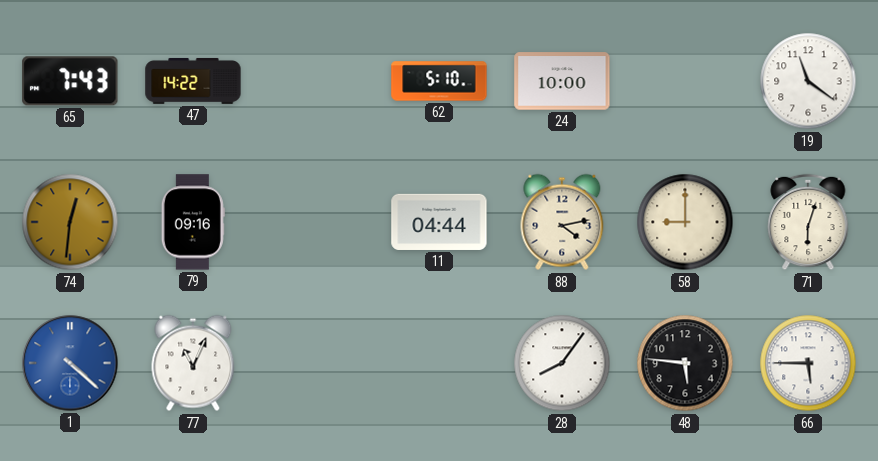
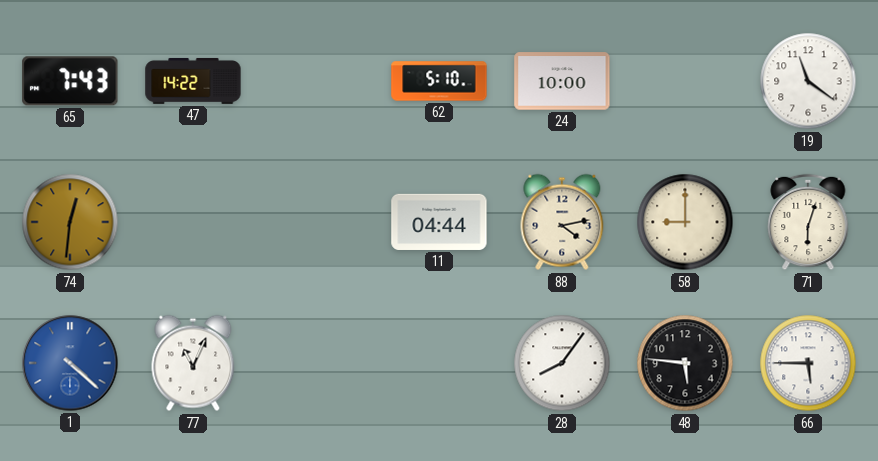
79: 09:16 -> none
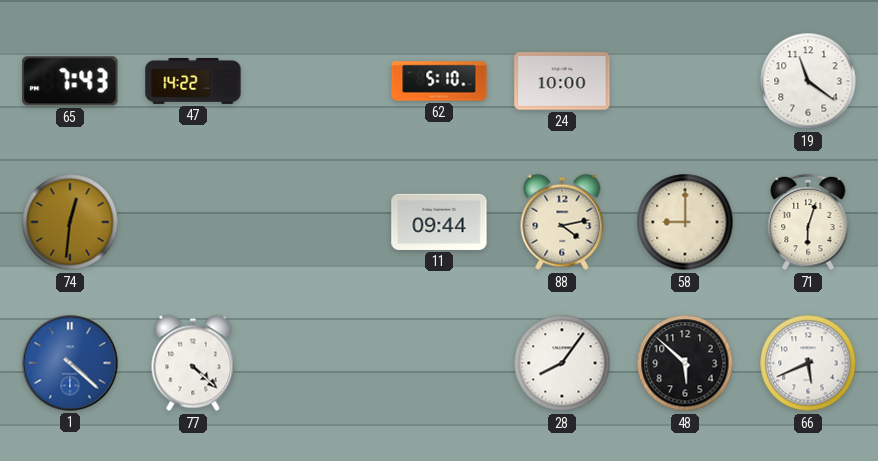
11: 04:44 -> 09:44
77: 11:04 -> 4:22
48: 5:46 -> 5:52
66: 5:45 -> 5:41
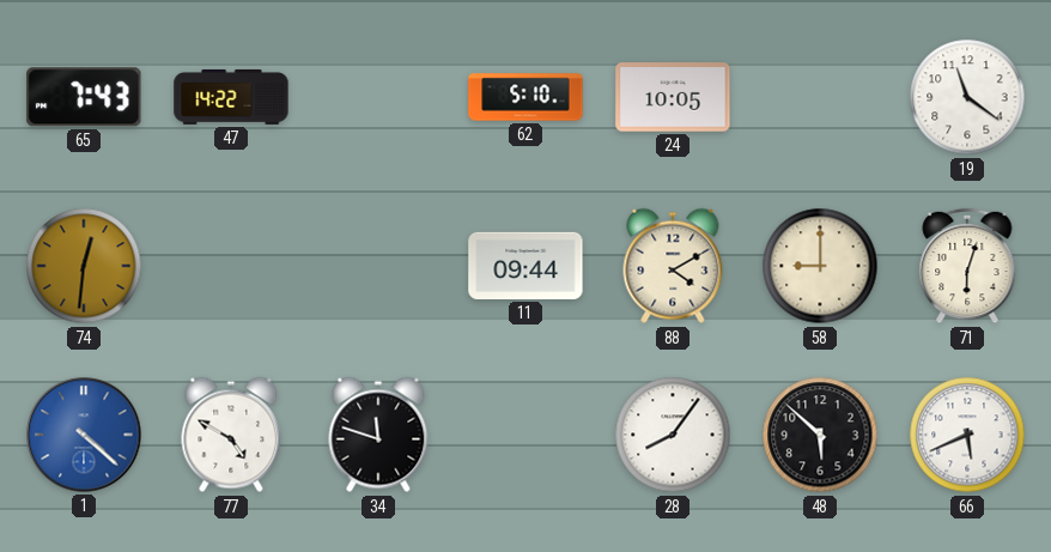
24: 10:00 -> 10:05
88: 4:13 -> 4:10
77: 4:22 -> 4:50
34: none -> 11:48
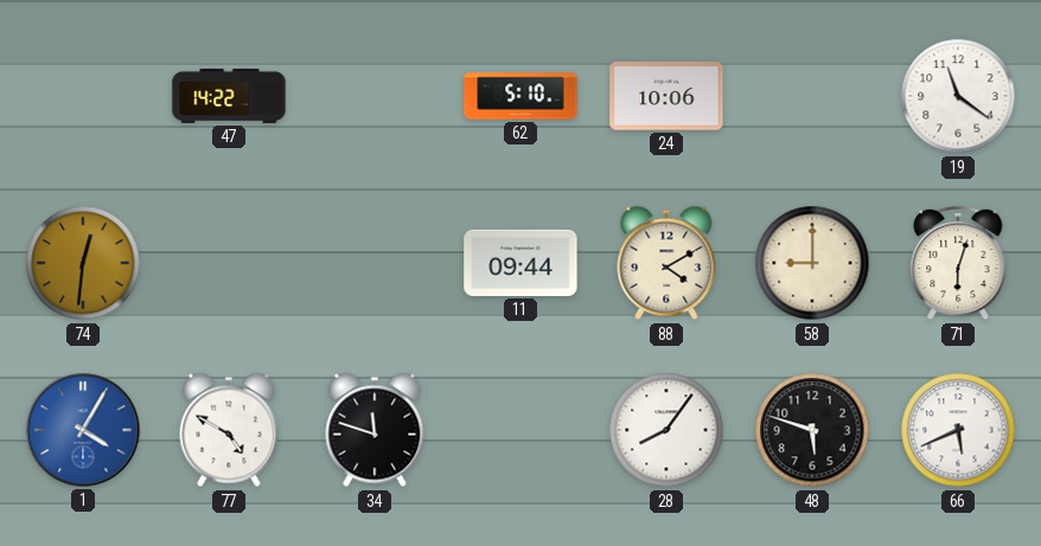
65: 7:43 -> none
24: 10:05 -> 10:06
1: 4:22 -> 4:05
48: 5:52 -> 5:48
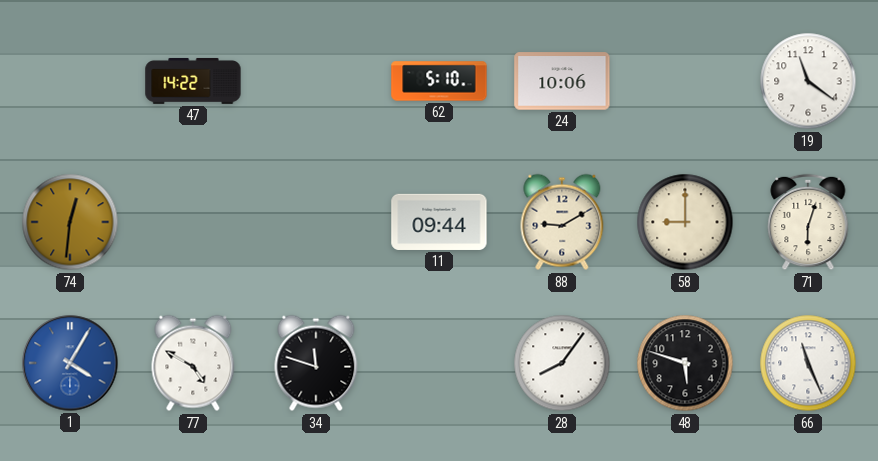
88: 4:10 -> 9:10
66: 5:41 -> 11:26
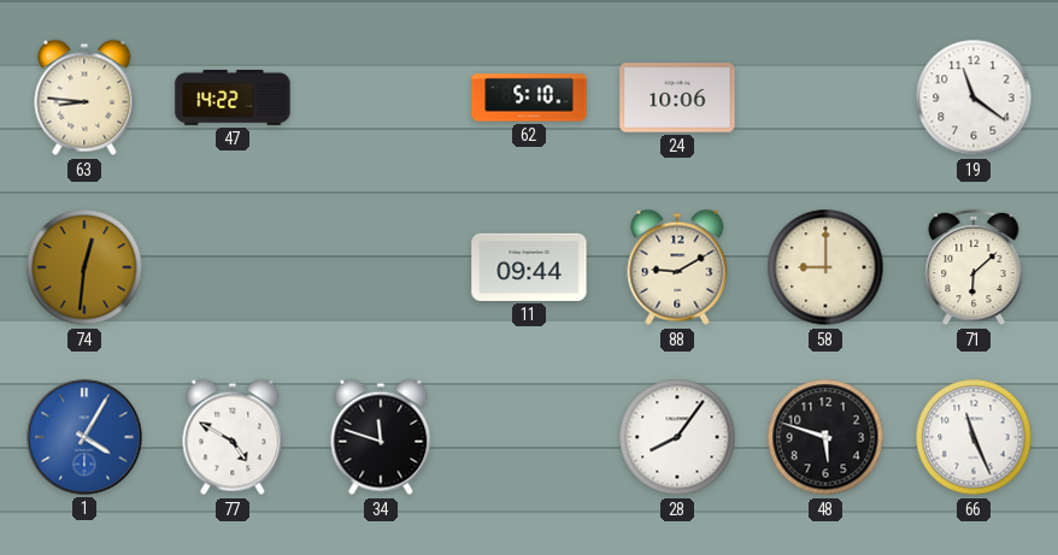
63: none -> 8:46
71: 6:03 -> 6:08
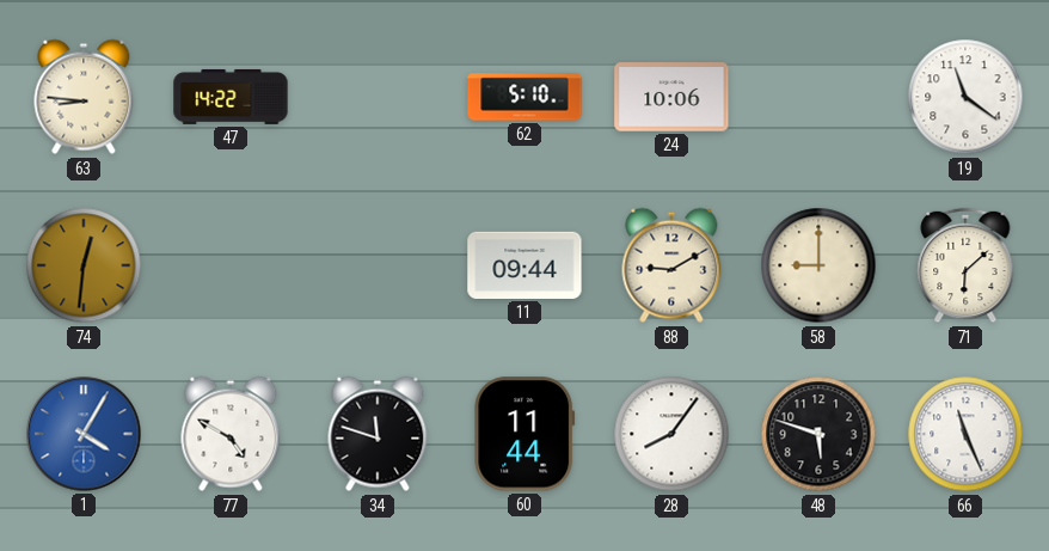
60: none -> 11:44
